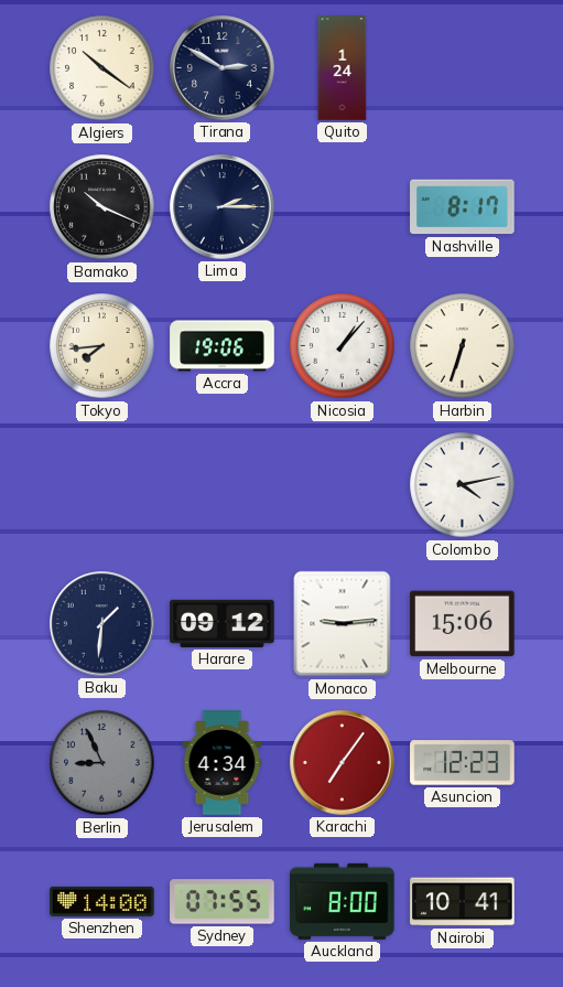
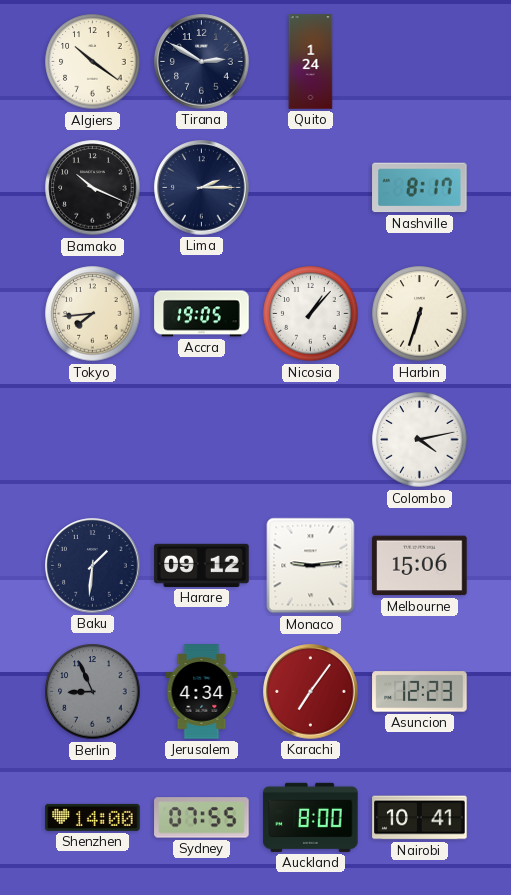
Accra: 19:06 -> 19:05
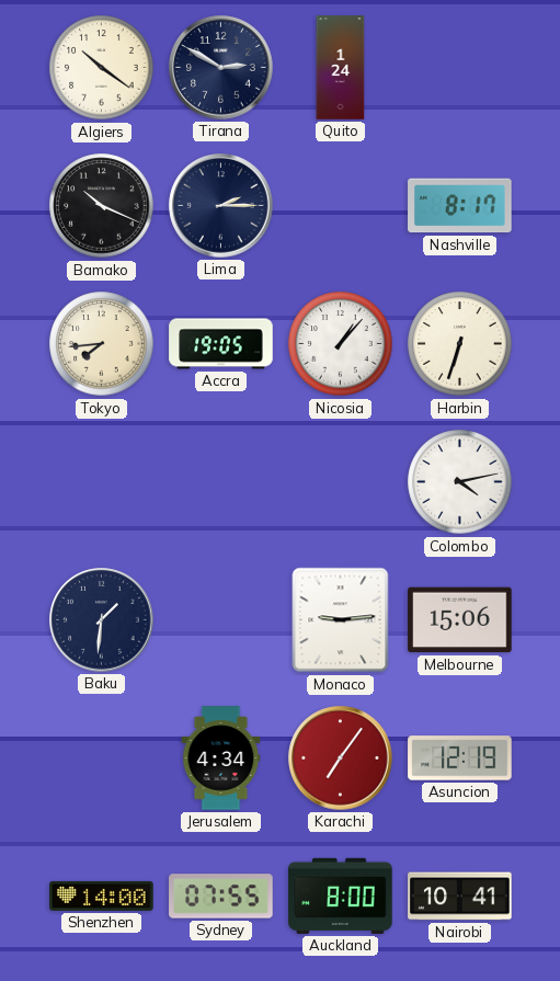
Harare: 09:12 -> none
Berlin: 8:56 -> none
Asuncion: 12:23 -> 12:19
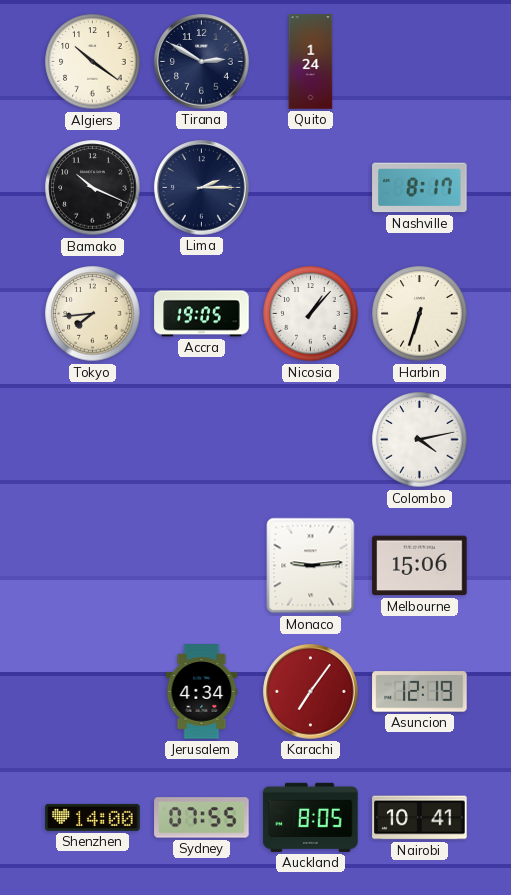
Baku: 1:31 -> none
Auckland: 8:00 -> 8:05
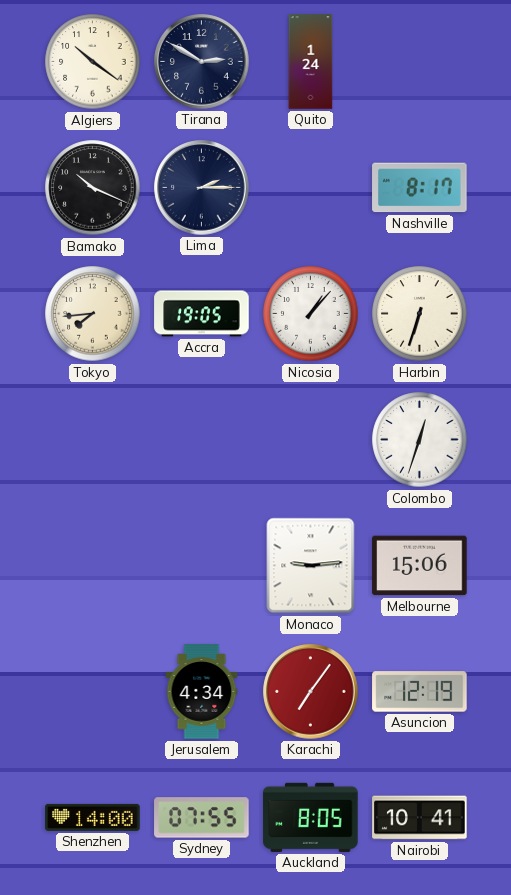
Colombo: 4:13 -> 12:33
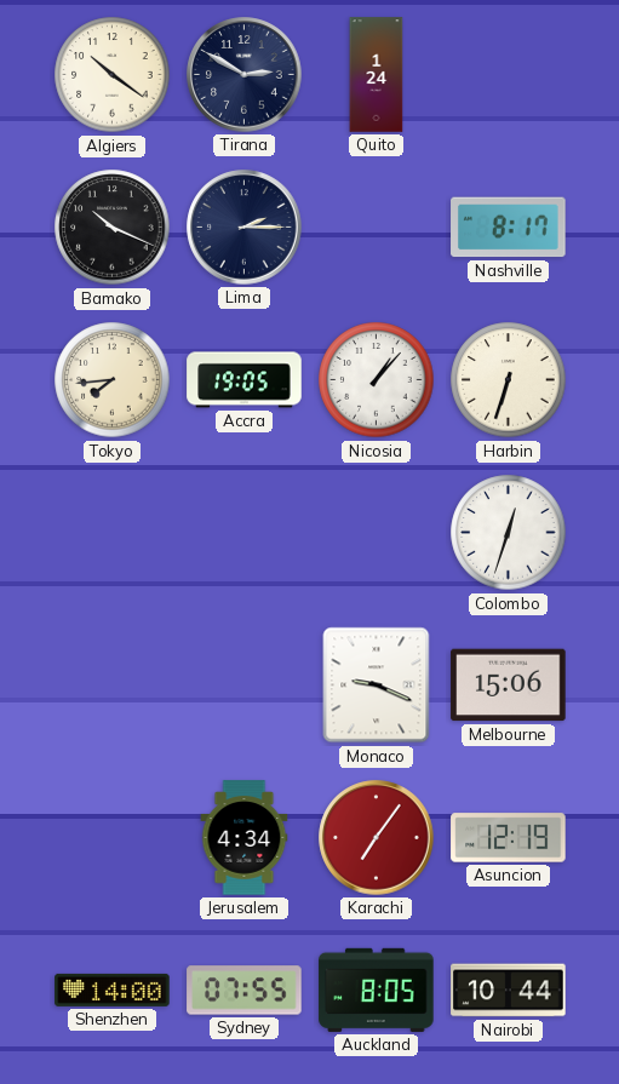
Monaco: 9:14 -> 9:19
Nairobi: 10:41 -> 10:44
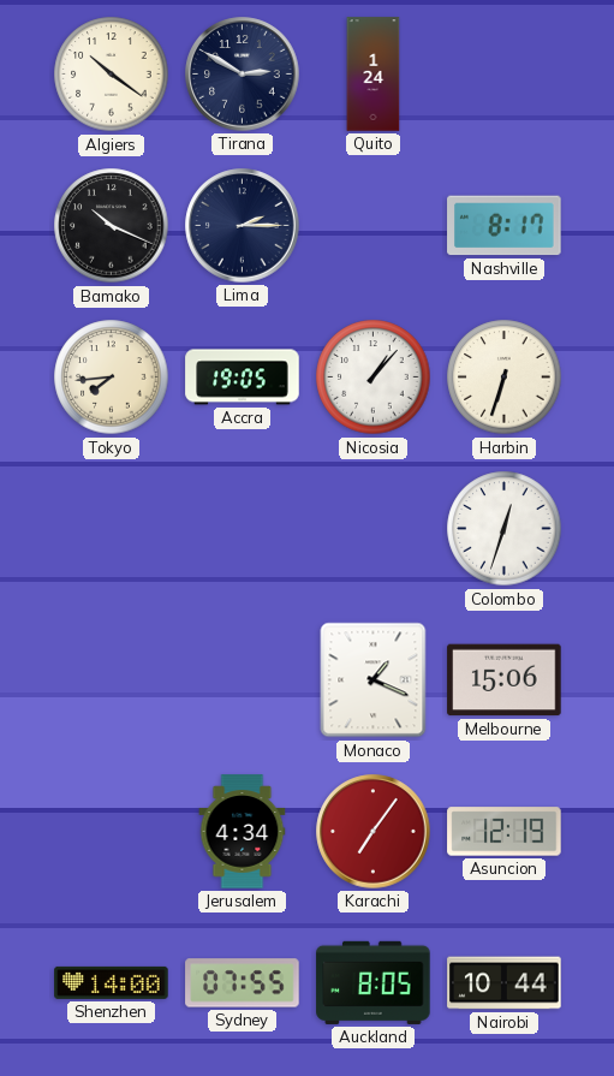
Monaco: 9:19 -> 1:19
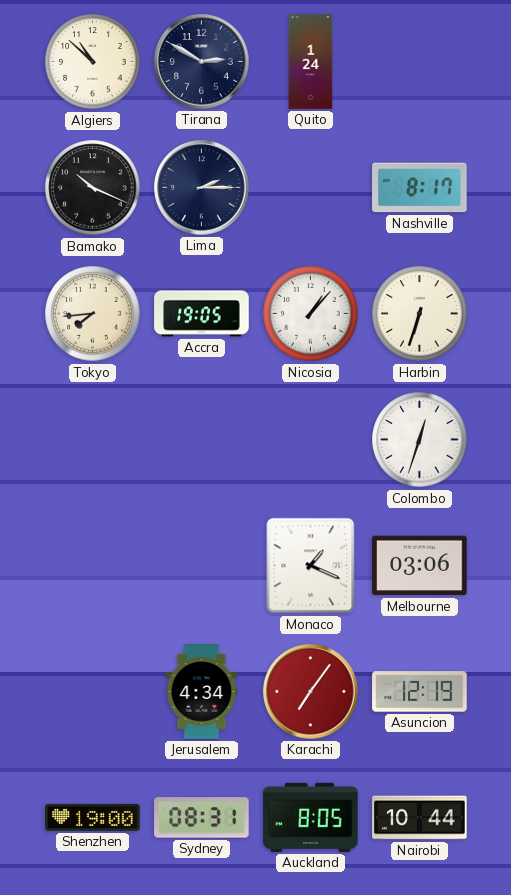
Algiers: 10:21 -> 10:52
Melbourne: 15:06 -> 03:06
Shenzhen: 14:00 -> 19:00
Sydney: 07:55 -> 08:31
